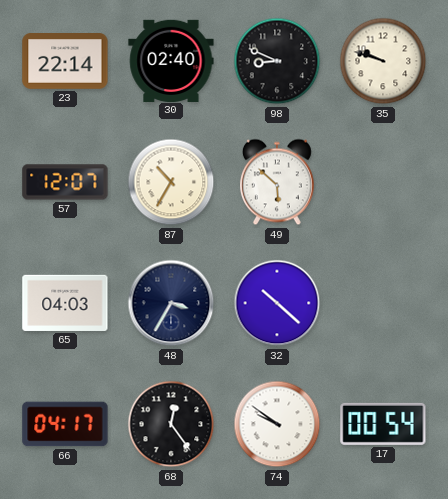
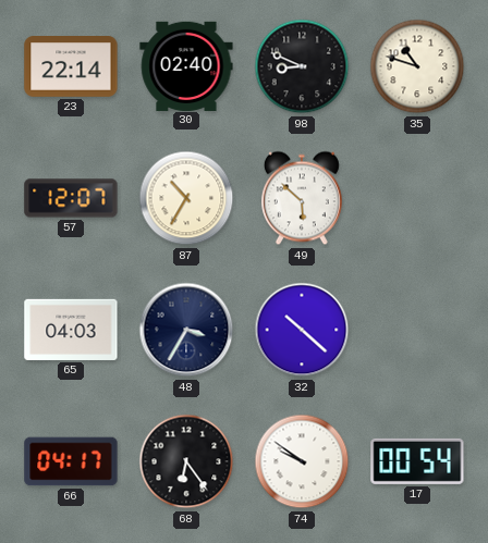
35: 9:48 -> 10:48
68: 12:24 -> 6:24
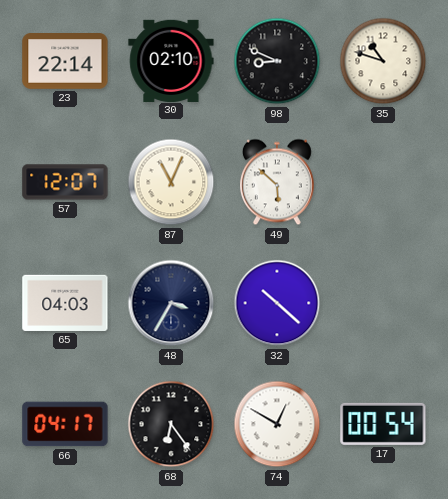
30: 02:40 -> 02:10
87: 10:35 -> 11:04
74: 9:51 -> 12:50
